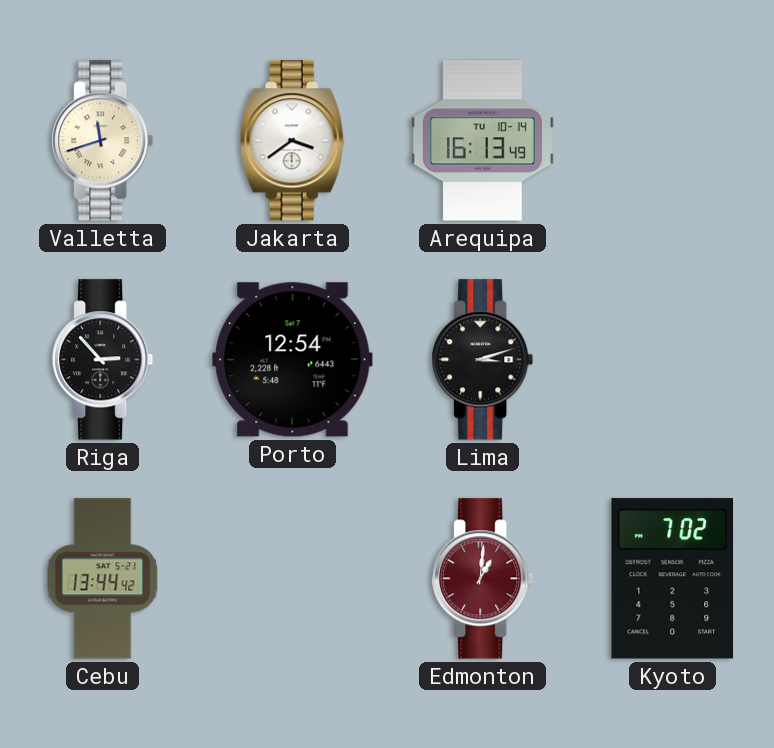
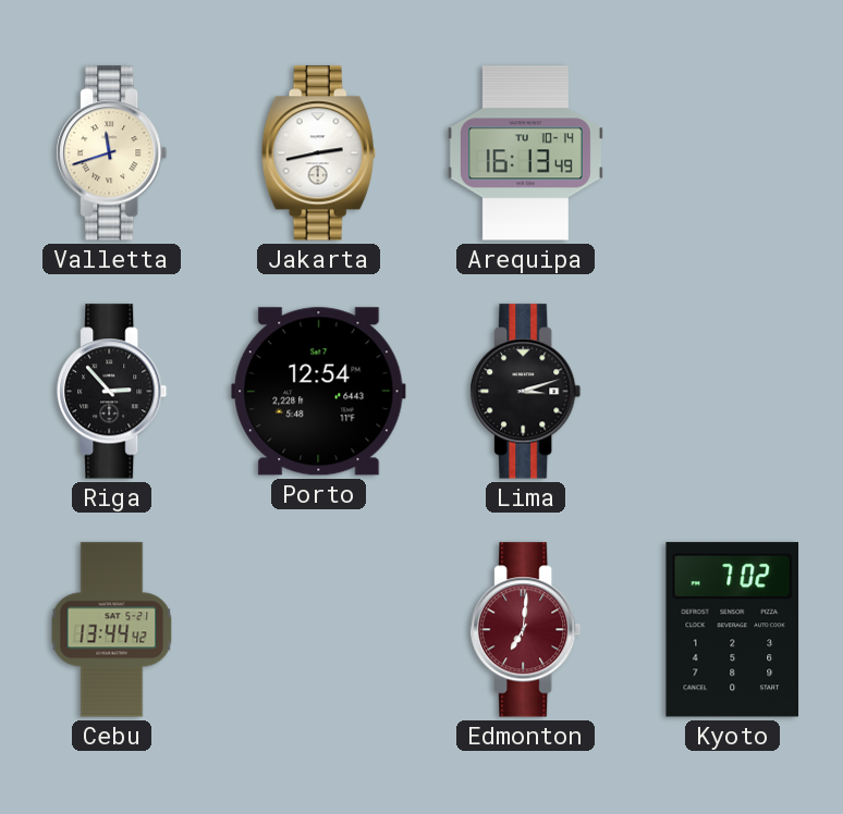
Jakarta: 3:39 -> 2:43
Edmonton: 1:01 -> 7:01
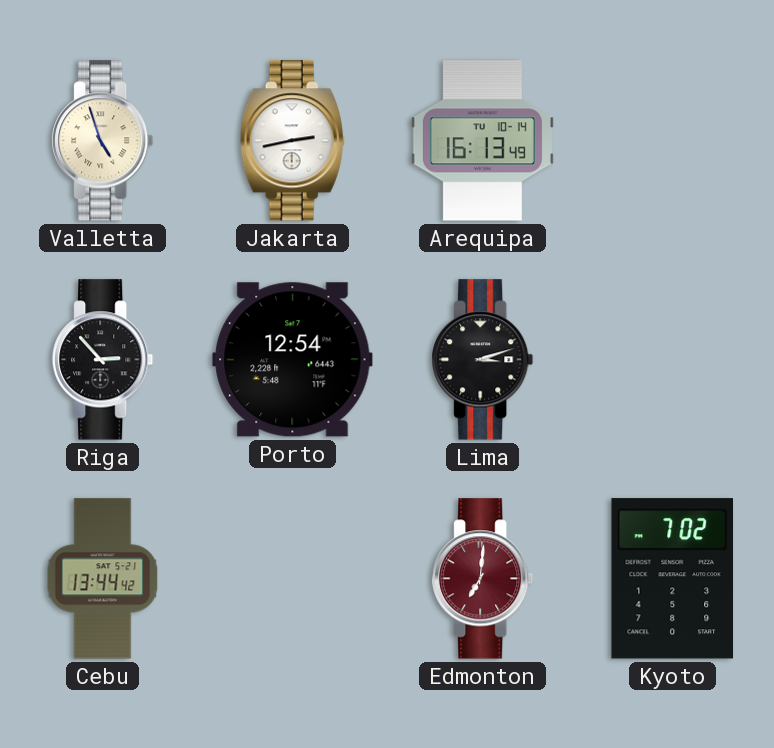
Valletta: 11:42 -> 4:57
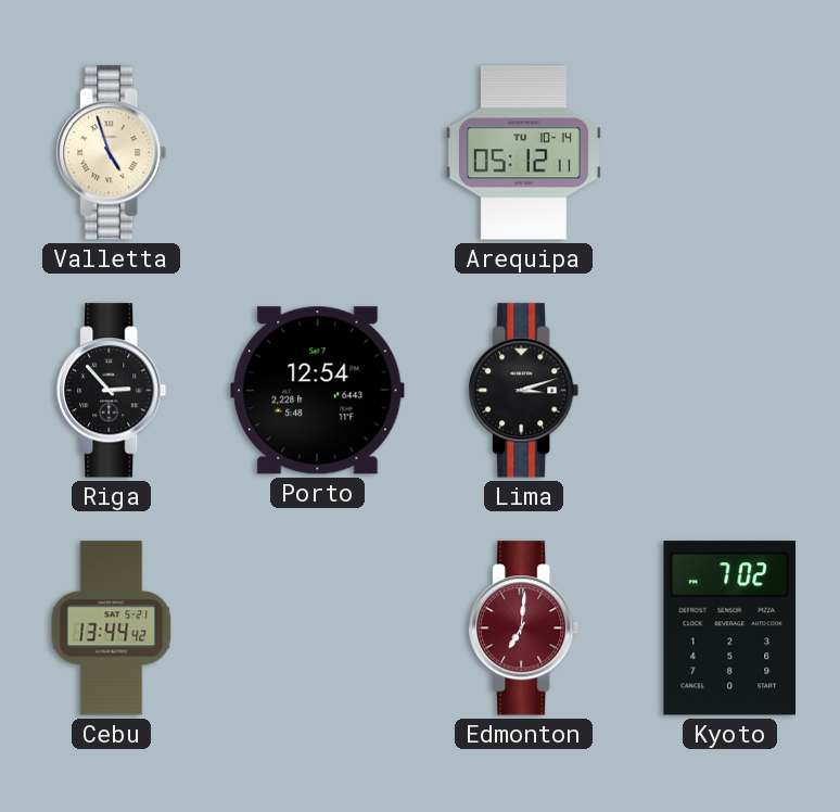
Jakarta: 2:43 -> none
Arequipa: 16:13 -> 05:12
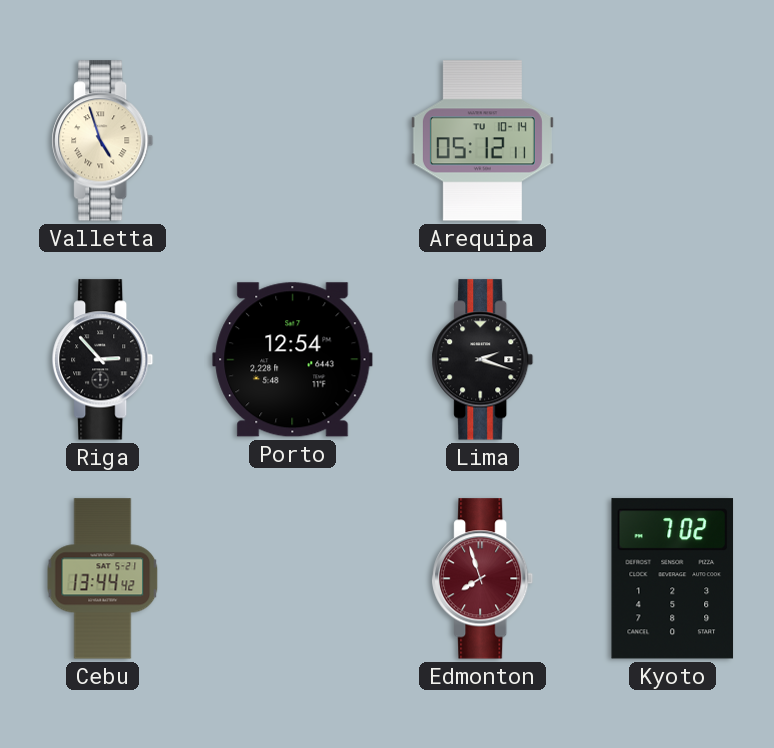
Lima: 3:12 -> 2:18
Edmonton: 7:01 -> 7:57
